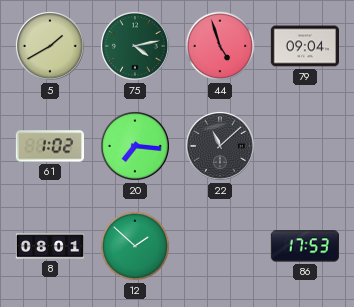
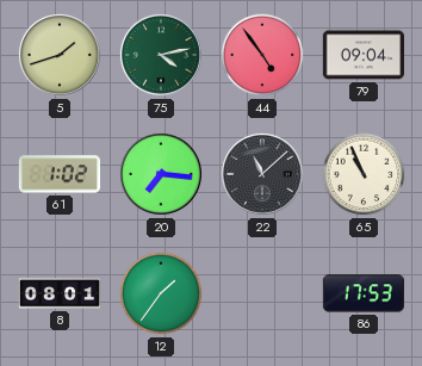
5: 1:40 -> 1:42
44: 4:57 -> 4:54
65: none -> 10:56
12: 1:52 -> 1:36
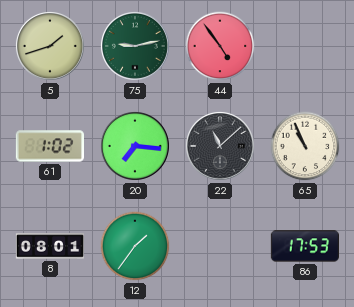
75: 4:13 -> 9:13
79: 09:04 -> none
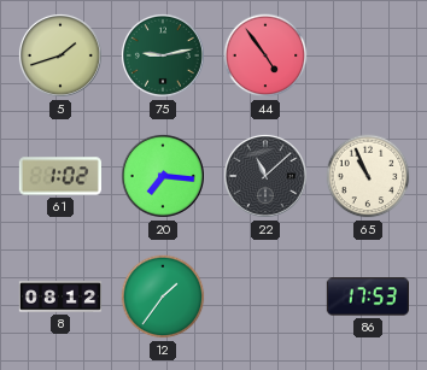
8: 08:01 -> 08:12
